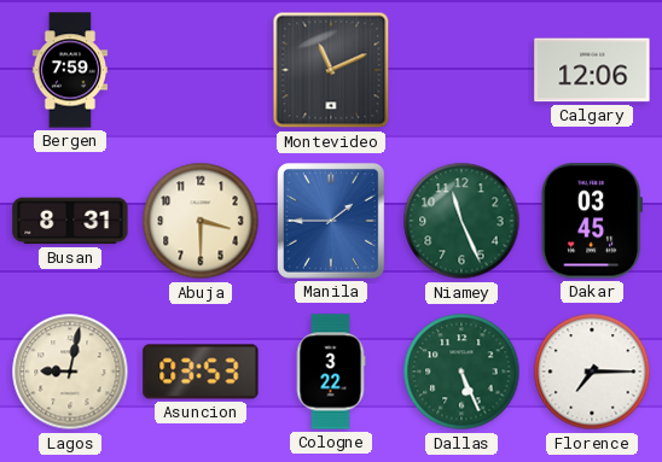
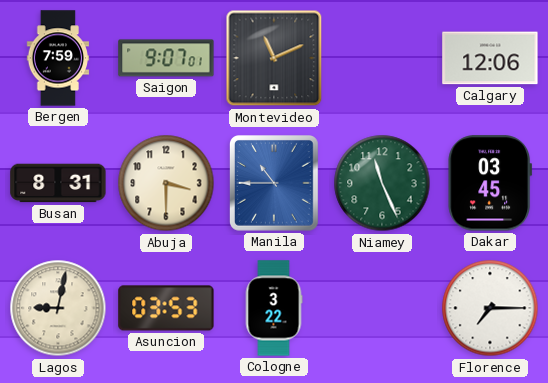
Saigon: none -> 9:07
Manila: 1:45 -> 10:45
Dallas: 5:26 -> none
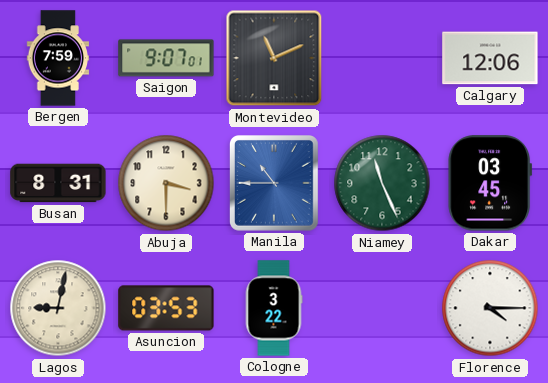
Florence: 7:15 -> 4:15
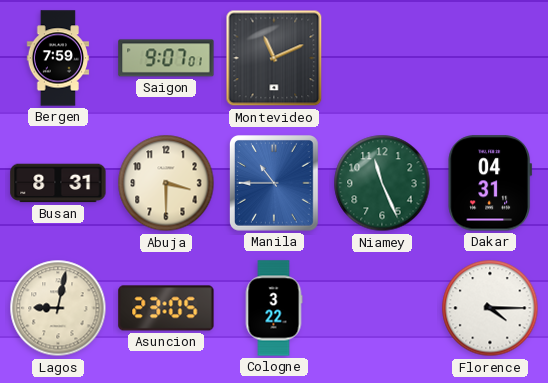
Calgary: 12:06 -> none
Dakar: 03:45 -> 04:31
Asuncion: 03:53 -> 23:05
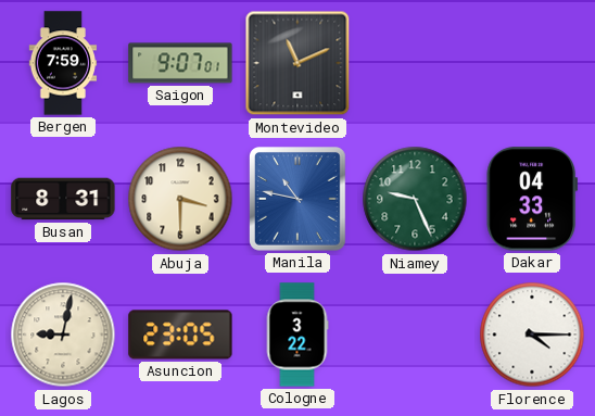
Manila: 10:45 -> 10:47
Niamey: 11:26 -> 9:26
Dakar: 04:31 -> 04:33
